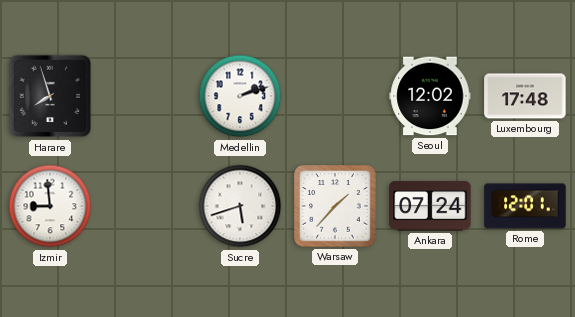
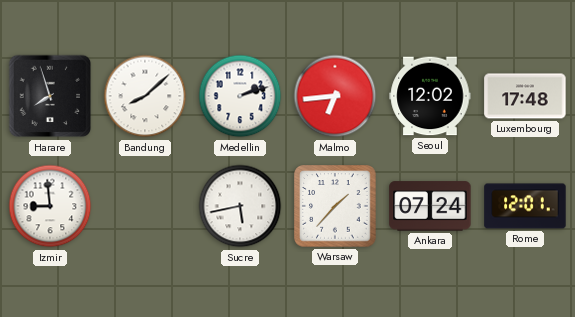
Bandung: none -> 8:08
Malmo: none -> 6:44
Sucre: 5:42 -> 5:43
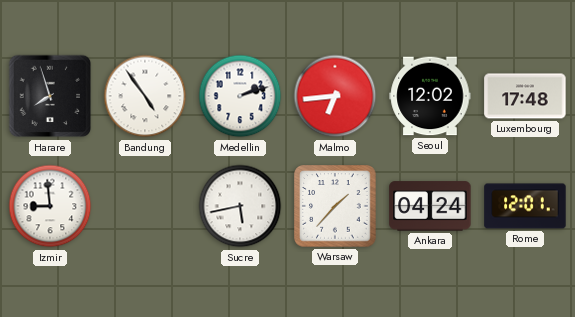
Bandung: 8:08 -> 4:54
Ankara: 07:24 -> 04:24
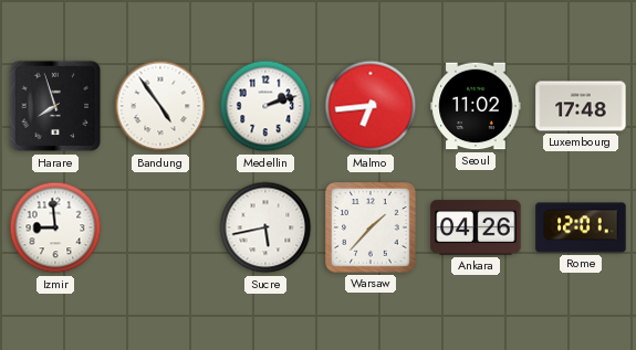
Seoul: 12:02 -> 11:02
Ankara: 04:24 -> 04:26
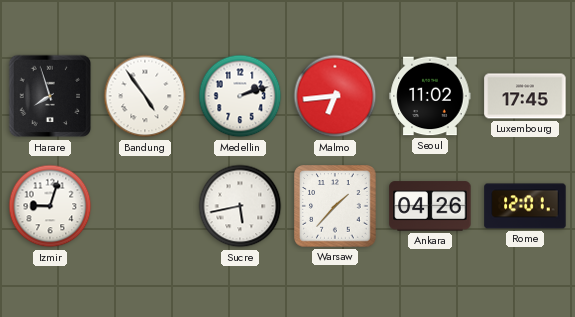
Luxembourg: 17:48 -> 17:45
Izmir: 8:59 -> 9:03
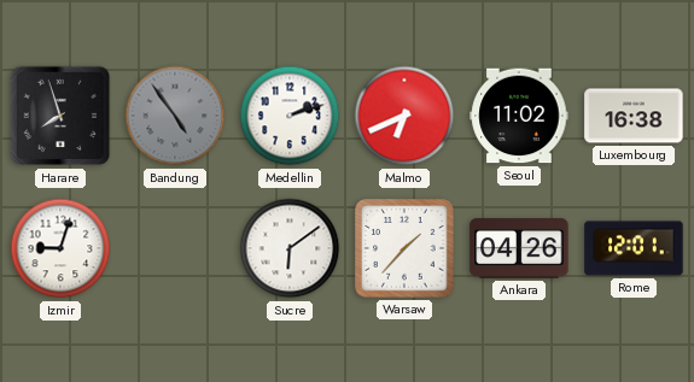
Bandung dial: white -> grey
Malmo: 6:44 -> 6:41
Luxembourg: 17:45 -> 16:38
Sucre: 5:43 -> 6:09
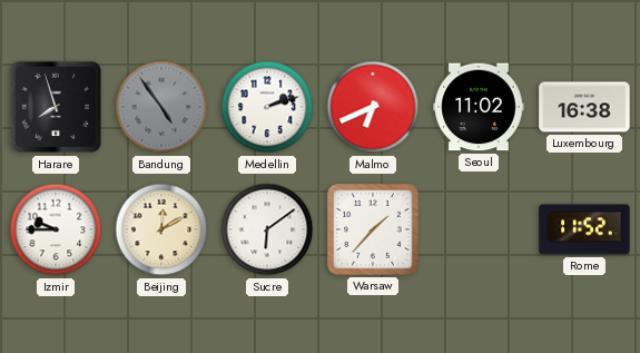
Izmir: 9:03 -> 9:45
Beijing: none -> 12:10
Ankara: 04:26 -> none
Rome: 12:01 -> 11:52
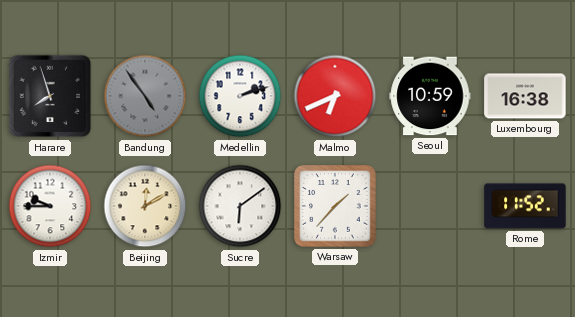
Seoul: 11:02 -> 10:59
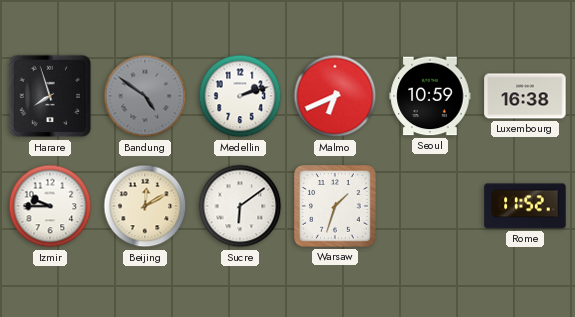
Bandung: 4:54 -> 4:51
Warsaw: 1:37 -> 1:33
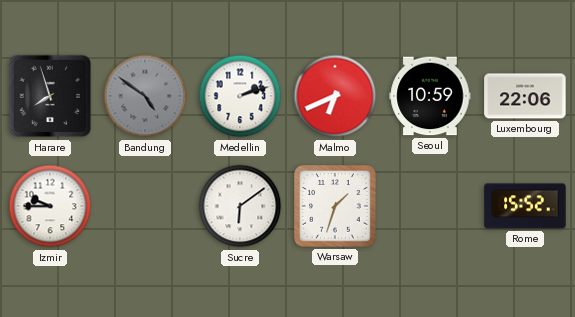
Luxembourg: 16:38 -> 22:06
Beijing: 12:10 -> none
Rome: 11:52 -> 15:52
